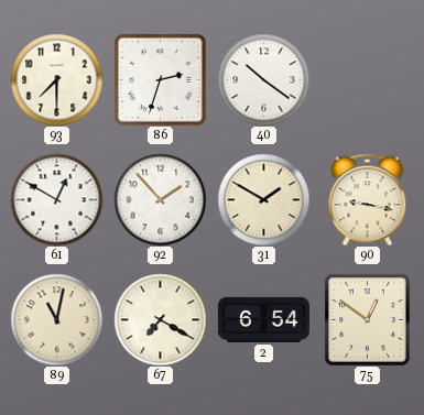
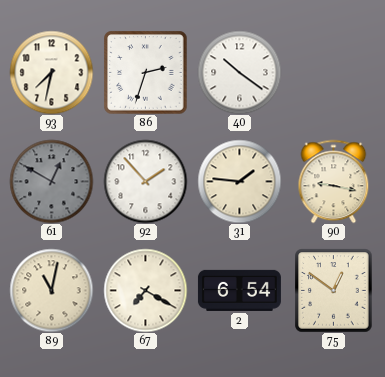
93: 7:30 -> 7:32
61 dial: white -> grey
31: 1:50 -> 1:46
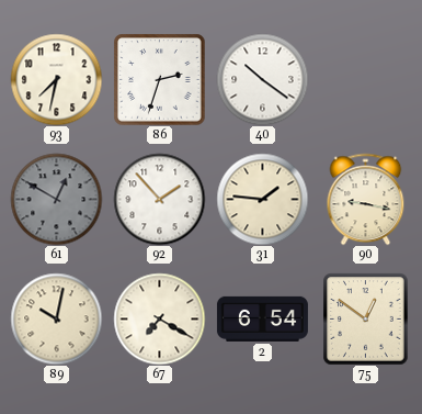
89: 11:02 -> 10:02
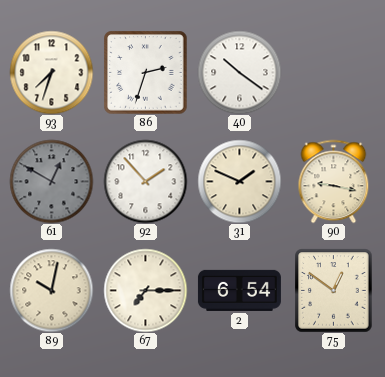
93: 7:32 -> 7:33
31: 1:46 -> 1:49
67: 7:20 -> 7:15
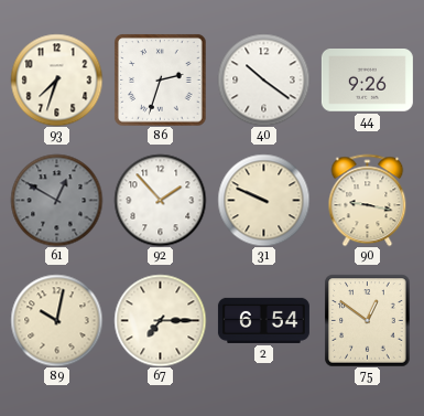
44: none -> 9:26
31: 1:49 -> 9:49
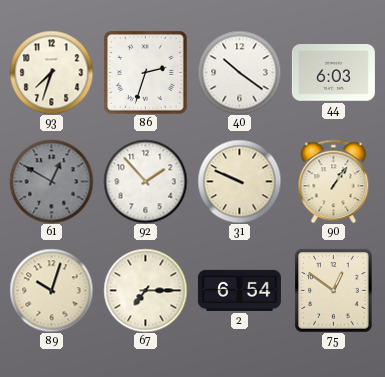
44: 9:26 -> 6:03
90: 9:17 -> 1:06
89: 10:02 -> 10:03
